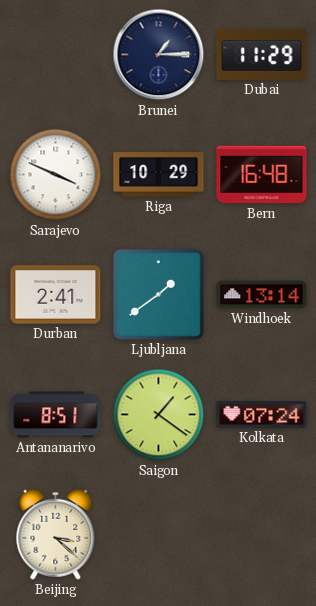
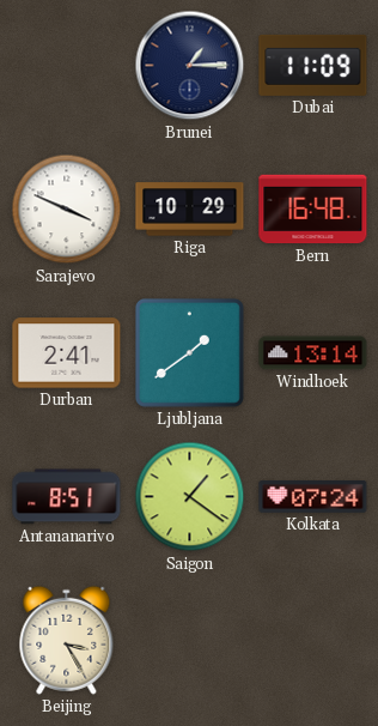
Dubai: 11:29 -> 11:09
Beijing: 3:22 -> 3:25
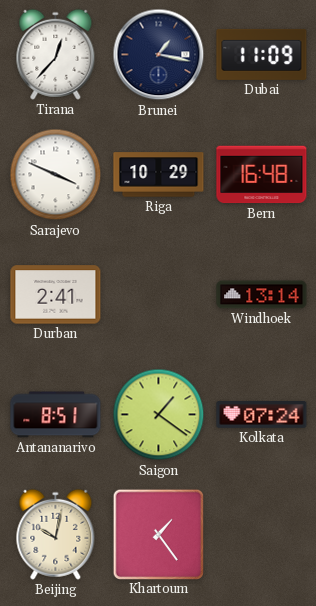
Tirana: none -> 12:37
Brunei: 1:15 -> 1:17
Ljubljana: 1:39 -> none
Beijing: 3:25 -> 10:02
Khartoum: none -> 1:24
